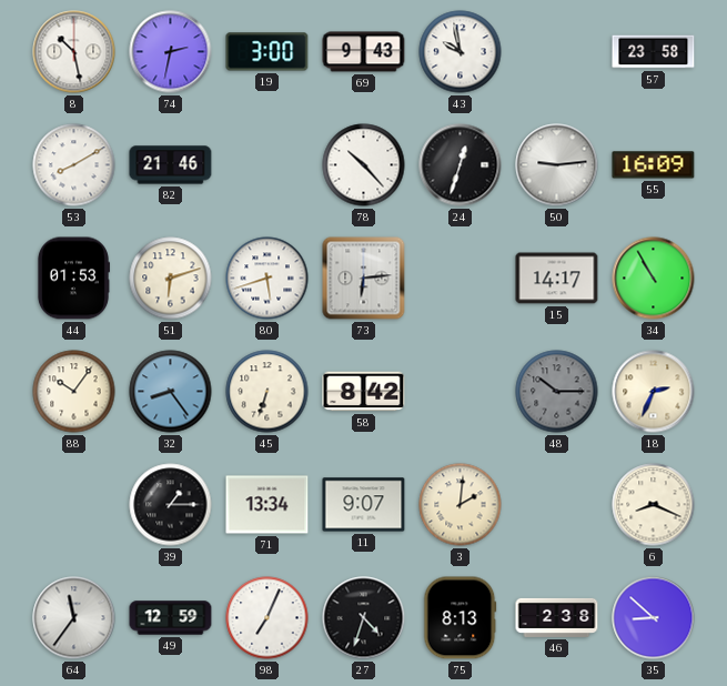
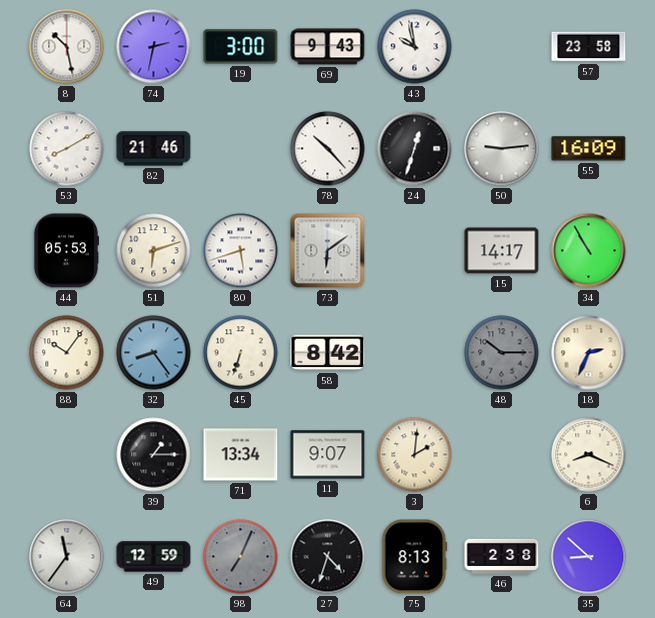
44: 01:53 -> 05:53
73: 6:14 -> 6:09
98 dial: white -> grey
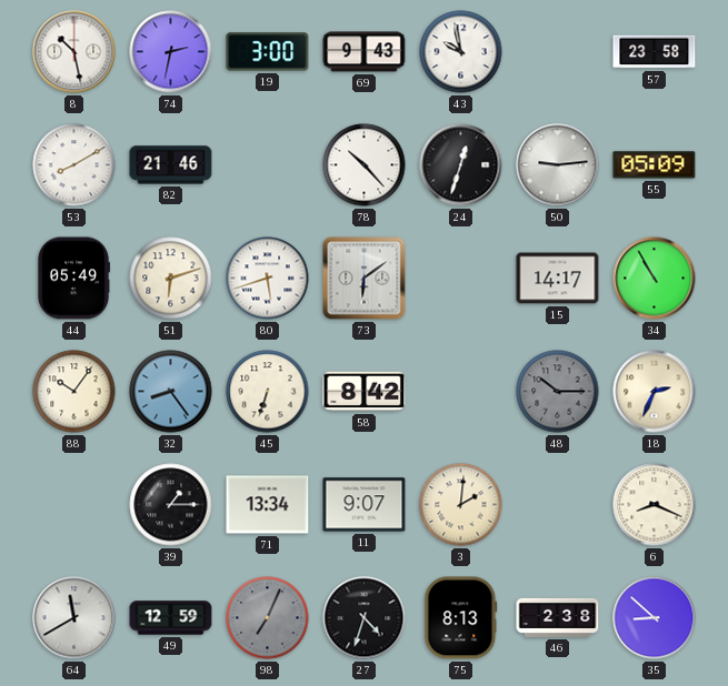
55: 16:09 -> 05:09
44: 05:53 -> 05:49
64: 11:36 -> 11:40
